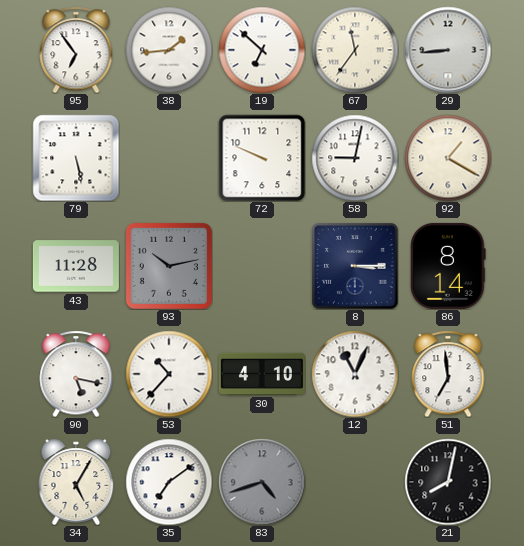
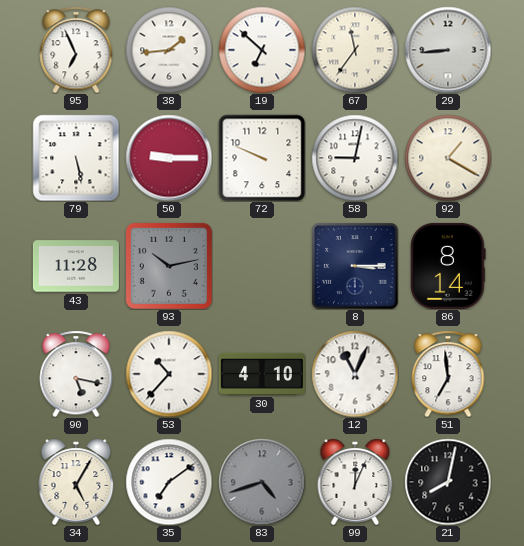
95: 6:54 -> 6:56
50: none -> 9:15
99: none -> 12:04
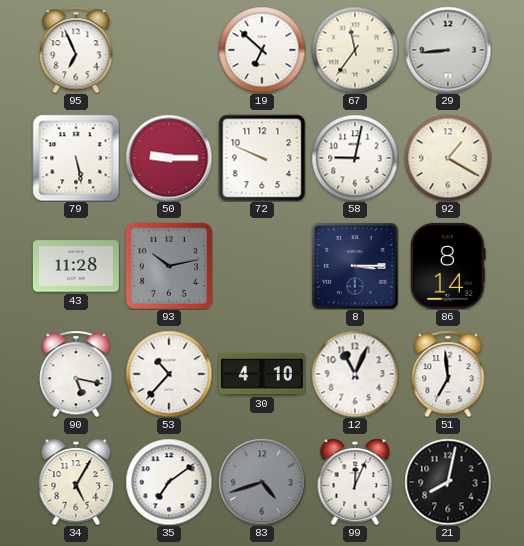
38: 1:44 -> none
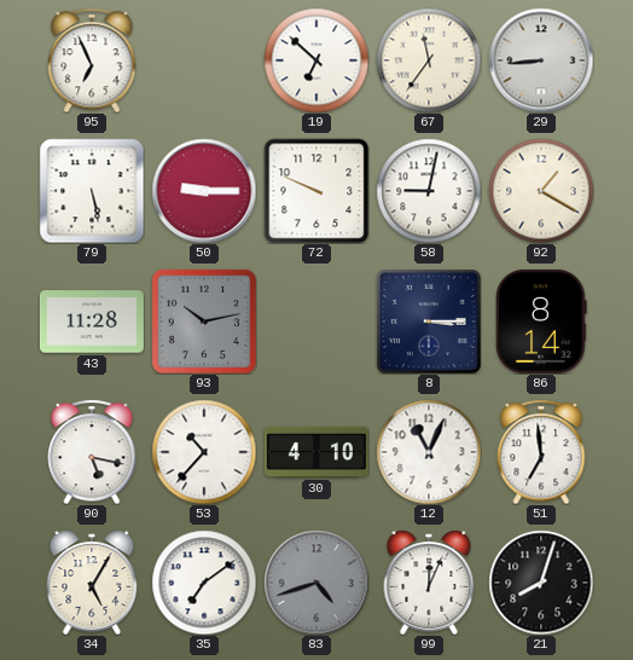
21: 8:02 -> 8:03
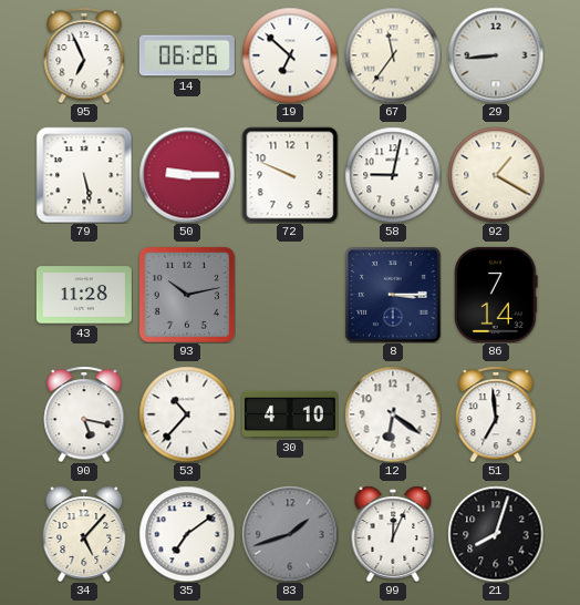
14: none -> 06:26
86: 8:14 -> 7:14
12: 11:04 -> 6:21
34: 5:05 -> 5:07
83: 4:42 -> 1:42
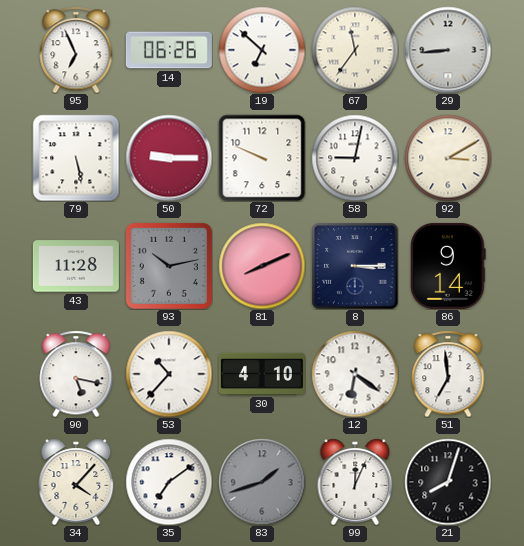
92: 1:20 -> 3:10
81: none -> 8:11
86: 7:14 -> 9:14
34: 5:07 -> 4:07
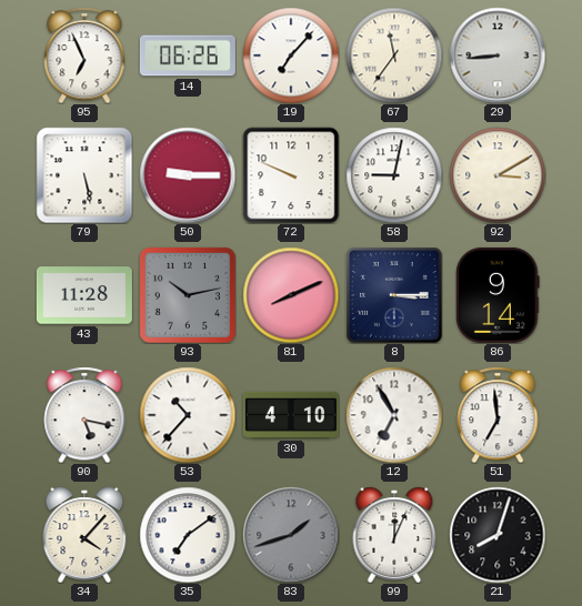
19: 6:52 -> 7:07
12: 6:21 -> 6:55
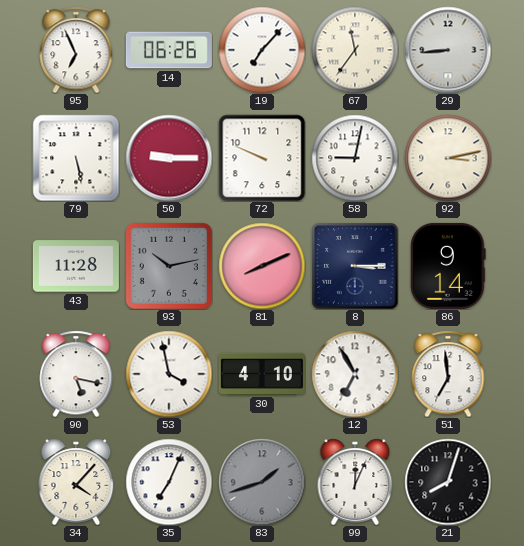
92: 3:10 -> 3:13
53: 10:37 -> 3:58
35: 7:09 -> 7:04
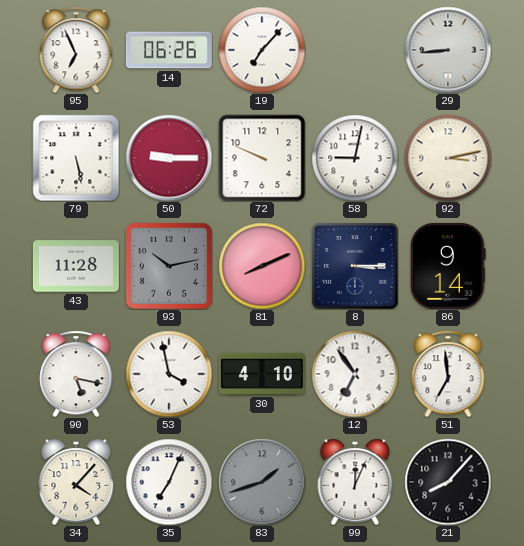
67: 11:36 -> none
12: 6:55 -> 6:54
21: 8:03 -> 8:07
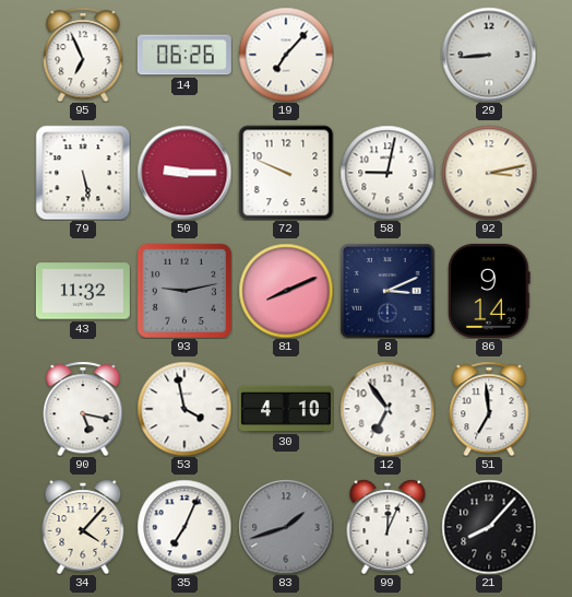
43: 11:28 -> 11:32
93: 10:13 -> 9:13
8: 3:15 -> 3:11
